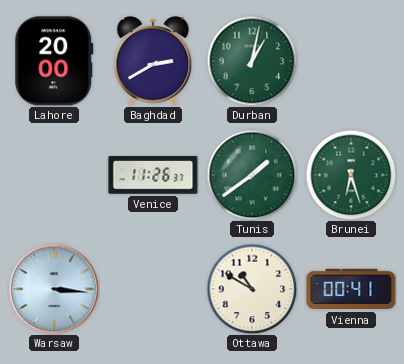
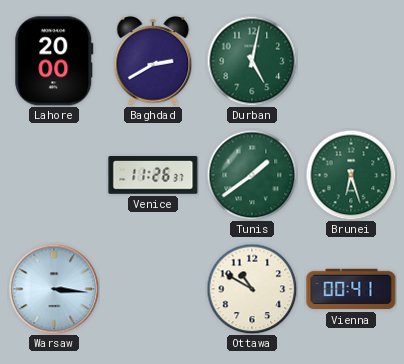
Durban: 1:02 -> 5:02
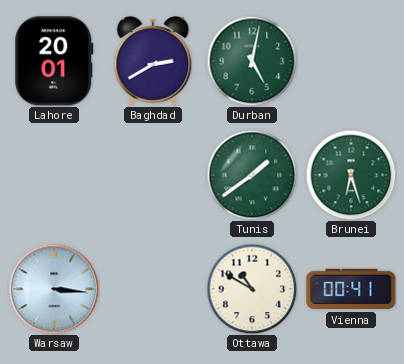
Lahore: 20:00 -> 20:01
Venice: 11:26 -> none
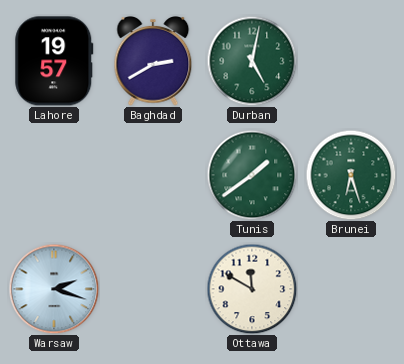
Lahore: 20:01 -> 19:57
Warsaw: 3:16 -> 2:18
Ottawa: 10:50 -> 11:50
Vienna: 00:41 -> none
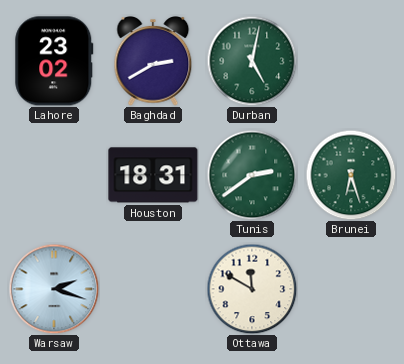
Lahore: 19:57 -> 23:02
Houston: none -> 18:31
Tunis: 1:39 -> 2:39
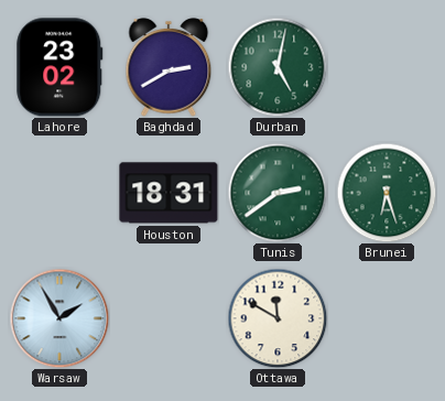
Warsaw: 2:18 -> 1:55
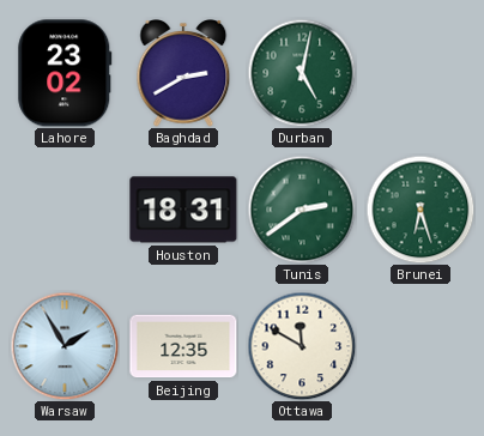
Beijing: none -> 12:35
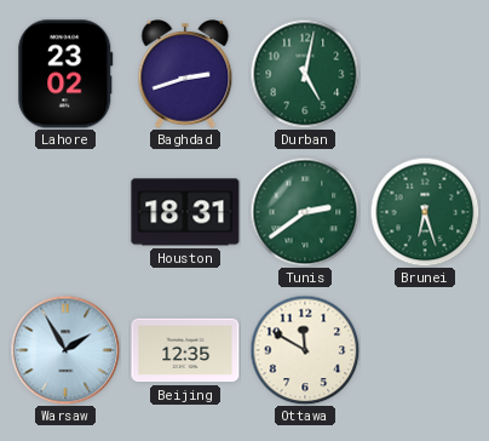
Baghdad: 2:40 -> 2:42
